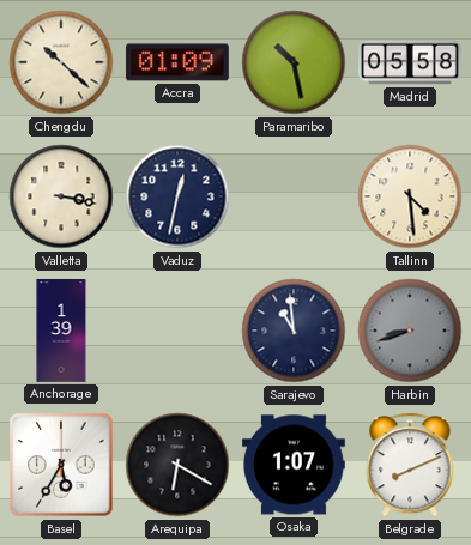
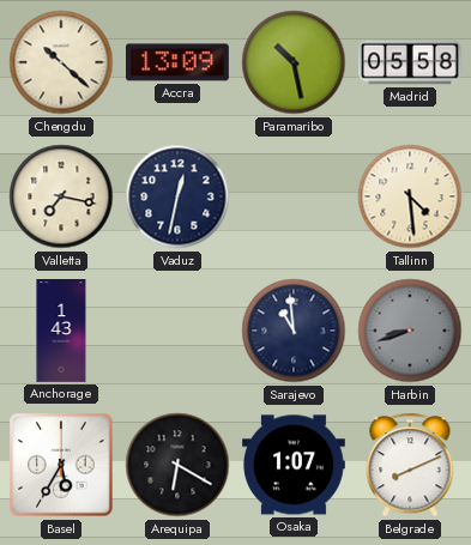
Accra: 01:09 -> 13:09
Valletta: 3:17 -> 7:17
Anchorage: 1:39 -> 1:43
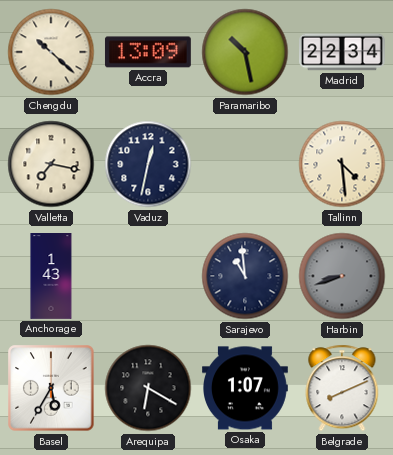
Madrid: 05:58 -> 22:34
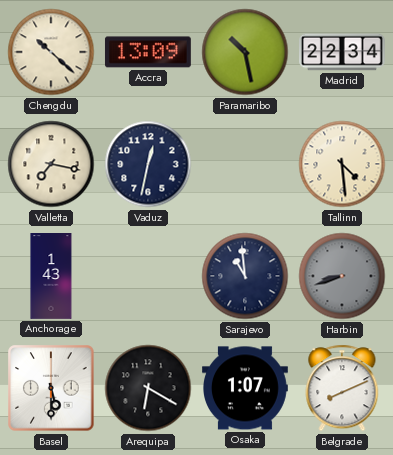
Basel: 5:35 -> 5:30
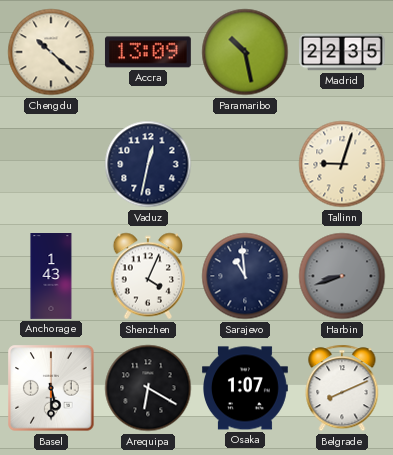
Madrid: 22:34 -> 22:35
Valletta: 7:17 -> none
Tallinn: 4:29 -> 9:03
Shenzhen: none -> 4:04
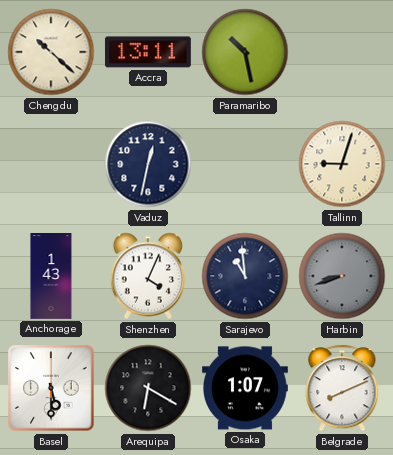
Accra: 13:09 -> 13:11
Madrid: 22:35 -> none
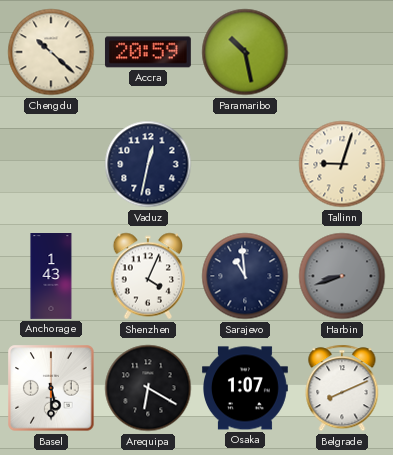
Accra: 13:11 -> 20:59
